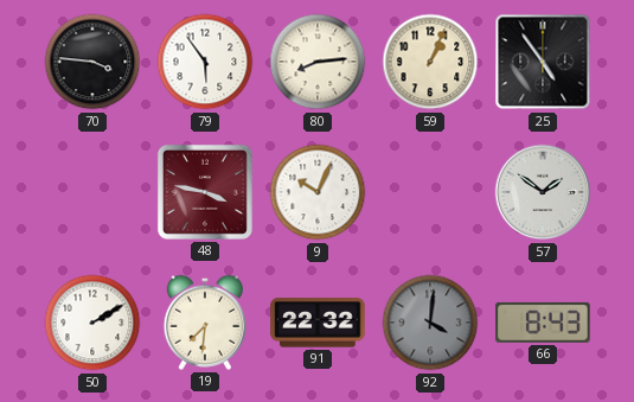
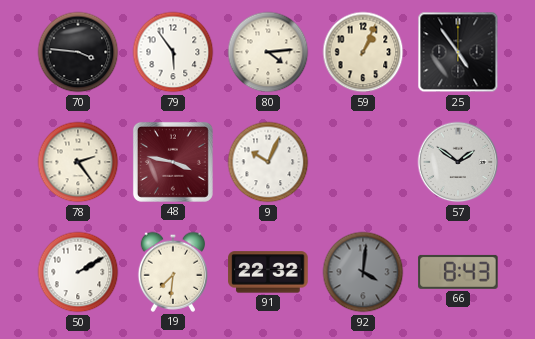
80: 8:14 -> 4:14
78: none -> 2:24
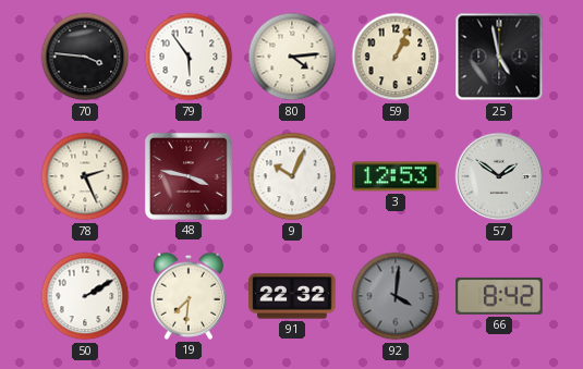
25: 4:54 -> 4:58
78: 2:24 -> 2:26
3: none -> 12:53
66: 8:43 -> 8:42
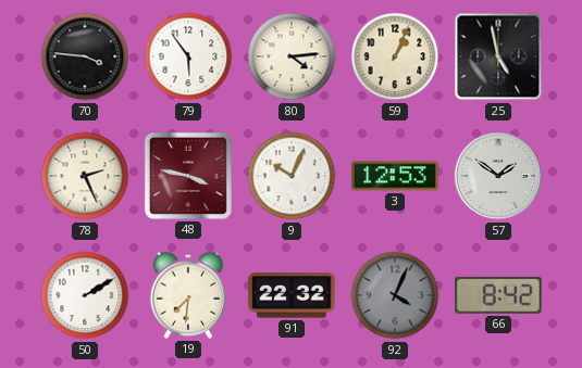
92: 4:01 -> 4:04
